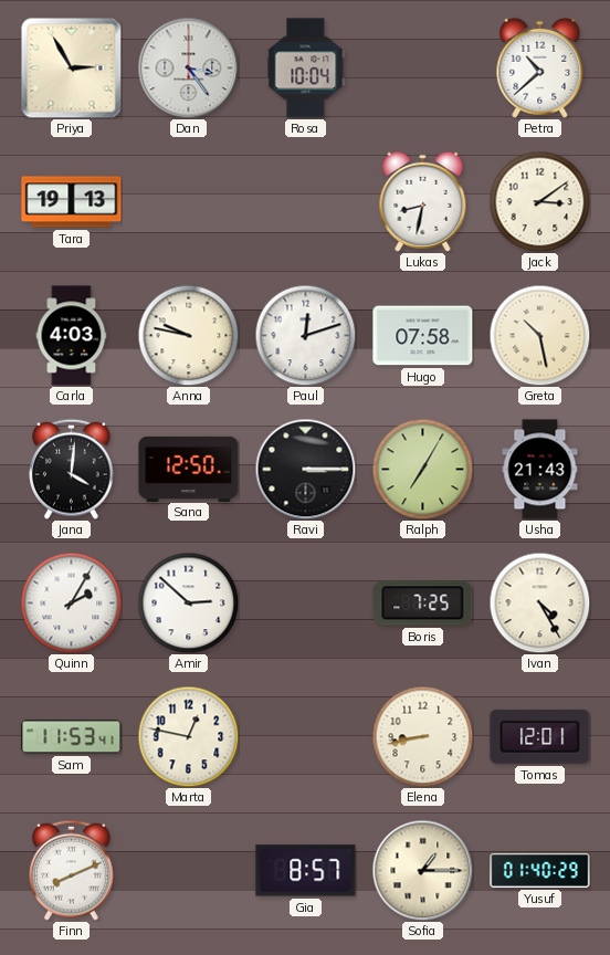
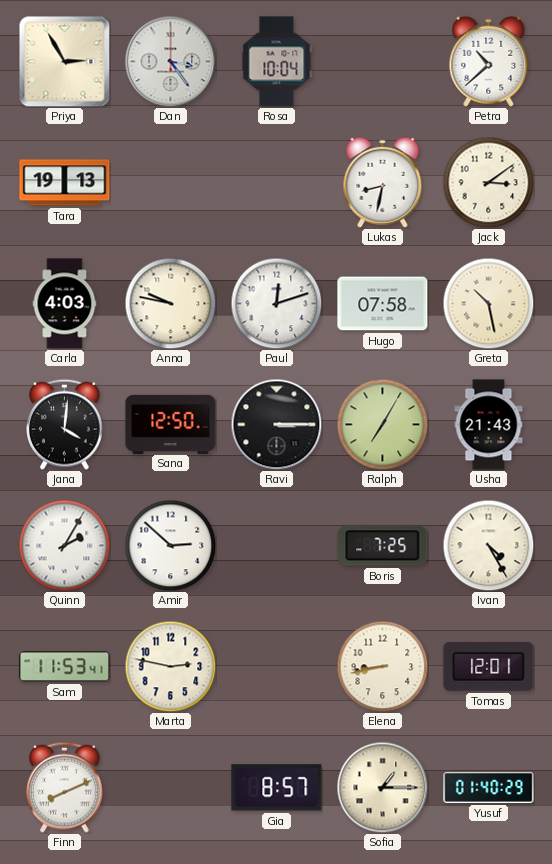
Marta: 12:47 -> 2:47
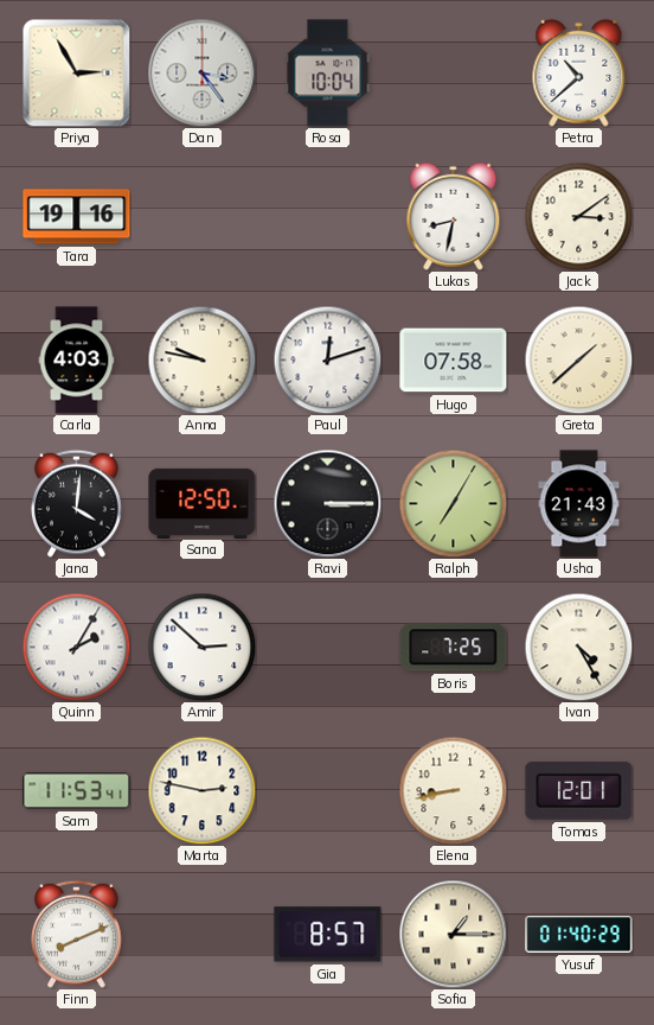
Tara: 19:13 -> 19:16
Greta: 10:28 -> 1:38
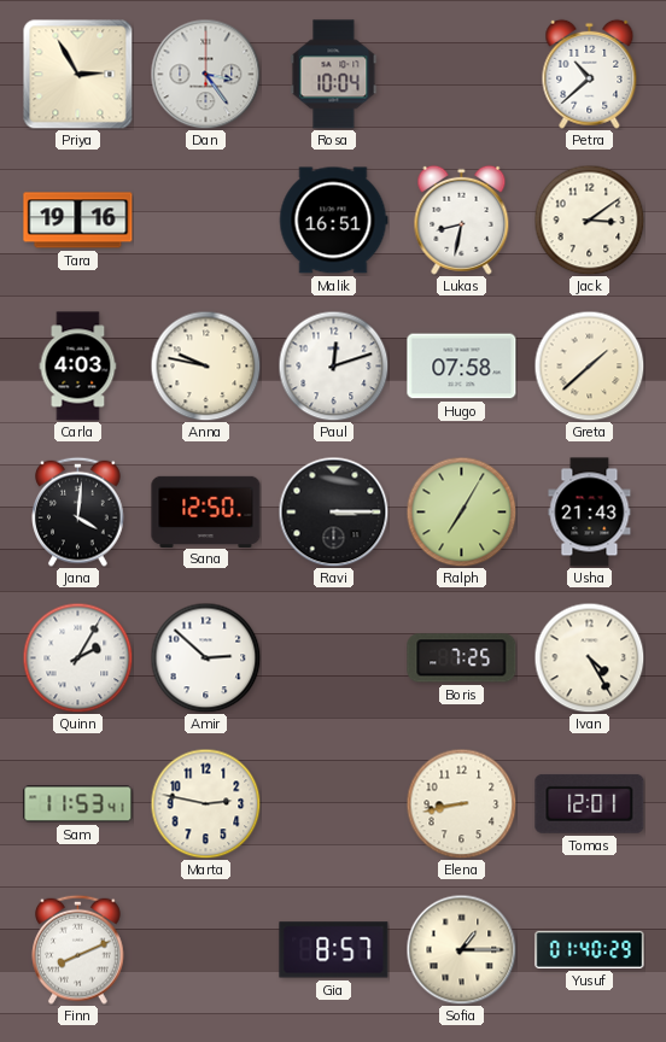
Malik: none -> 16:51
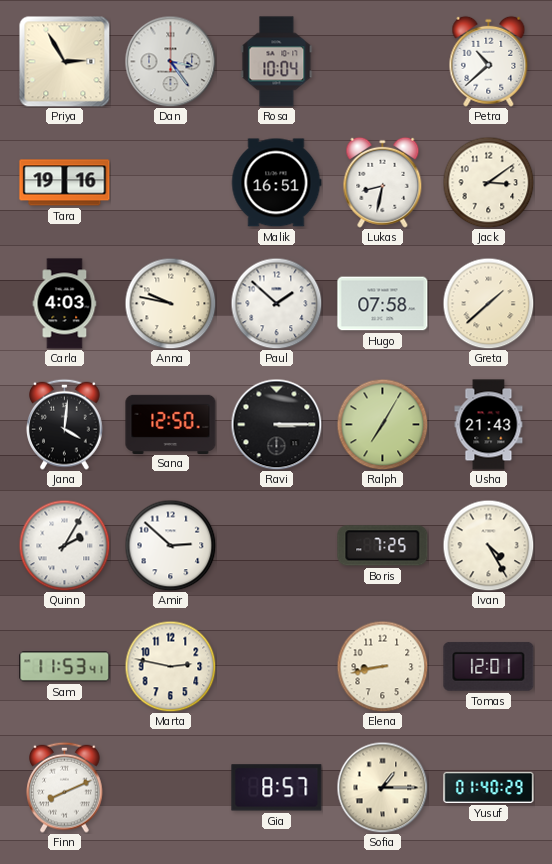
Paul: 12:12 -> 1:52
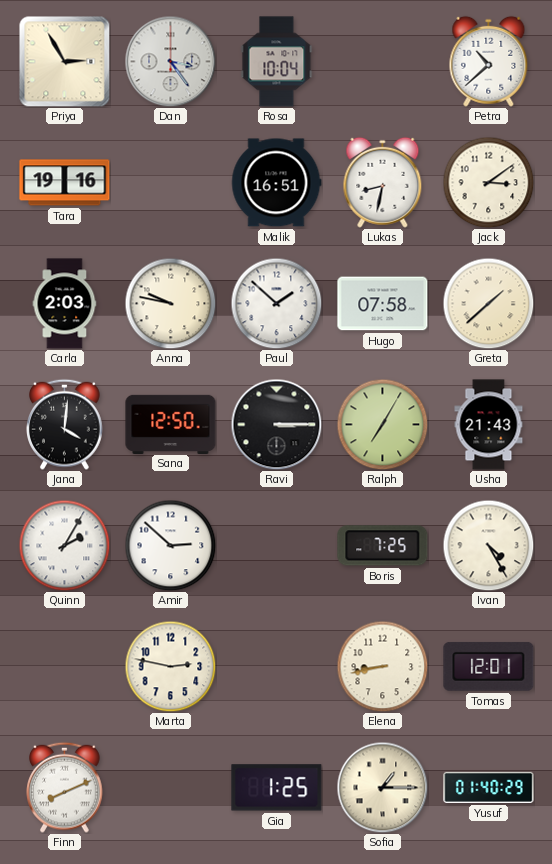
Carla: 4:03 -> 2:03
Sam: 11:53 -> none
Gia: 8:57 -> 1:25
